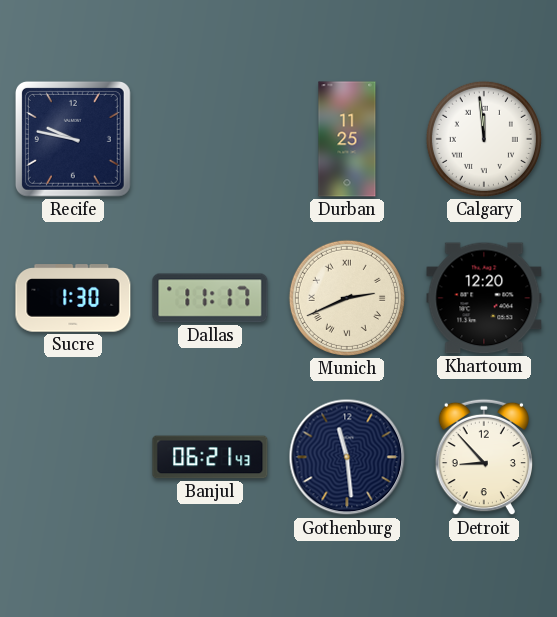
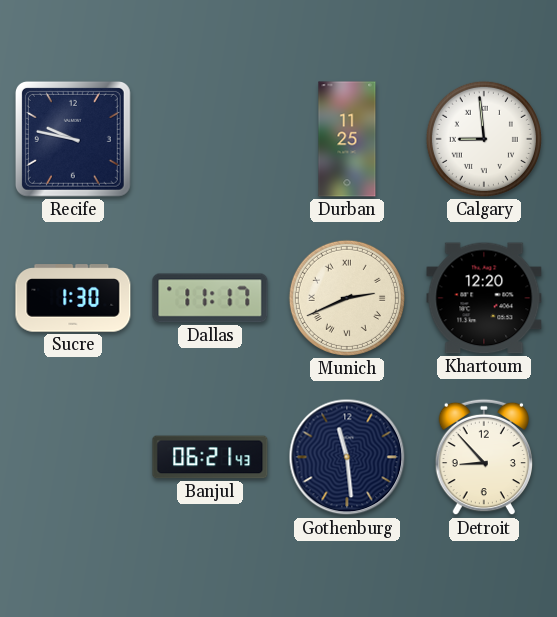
Calgary: 11:59 -> 8:59
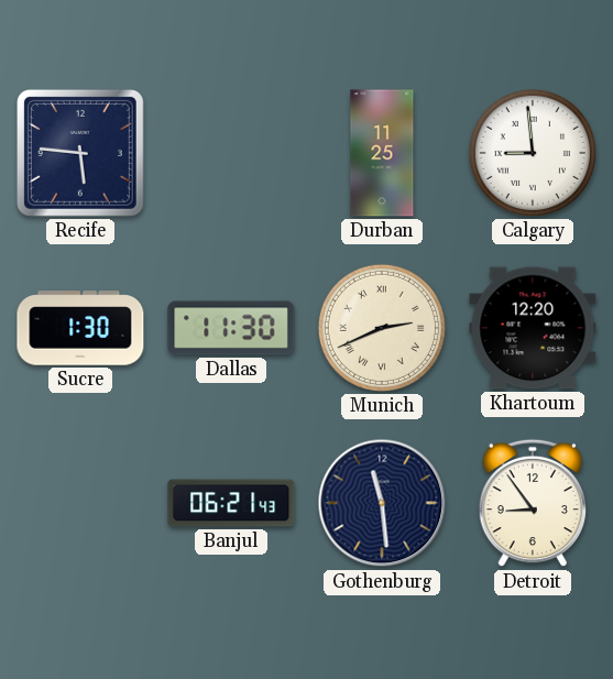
Recife: 9:47 -> 5:46
Dallas: 11:17 -> 11:30
Detroit: 8:53 -> 8:54
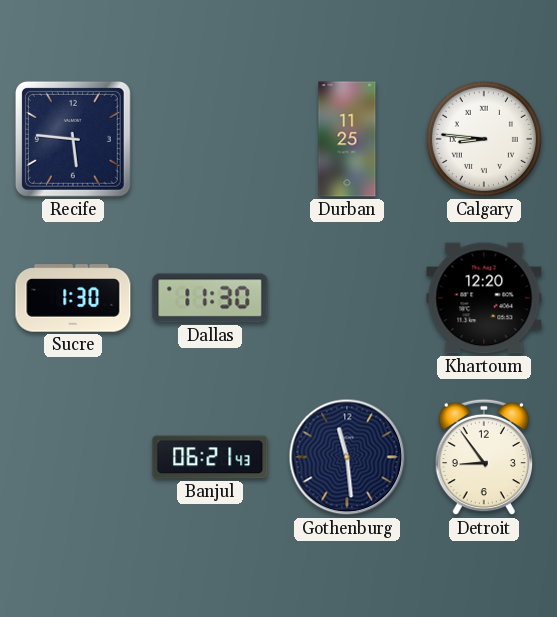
Calgary: 8:59 -> 8:46
Munich: 2:41 -> none
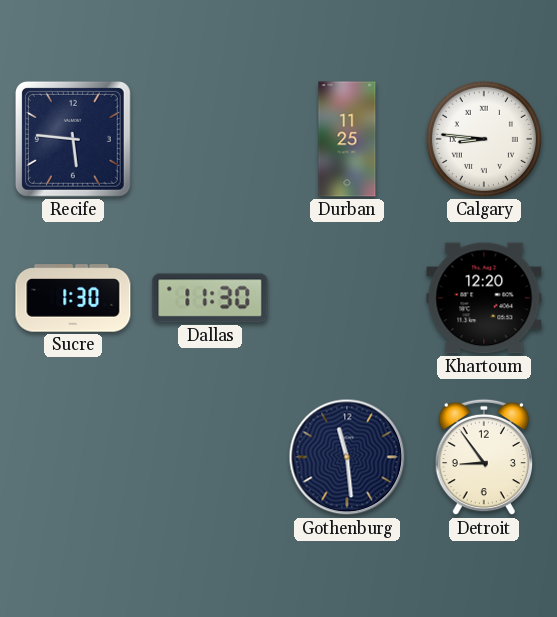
Banjul: 06:21 -> none
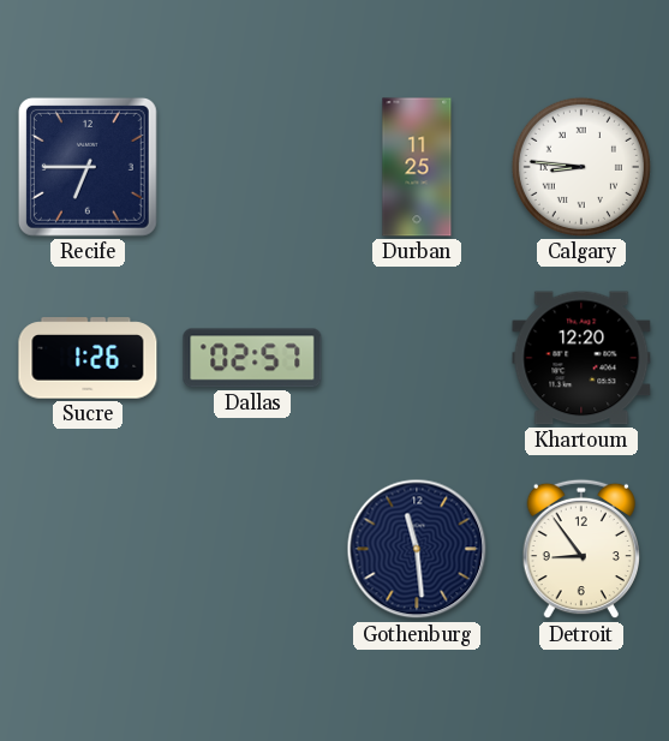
Recife: 5:46 -> 6:45
Sucre: 1:30 -> 1:26
Dallas: 11:30 -> 02:57
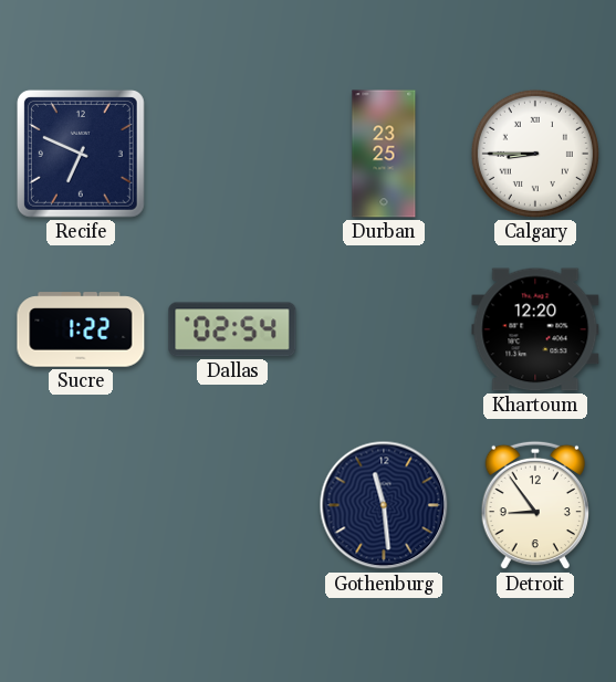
Recife: 6:45 -> 6:49
Durban: 11:25 -> 23:25
Calgary: 8:46 -> 8:45
Sucre: 1:26 -> 1:22
Dallas: 02:57 -> 02:54
